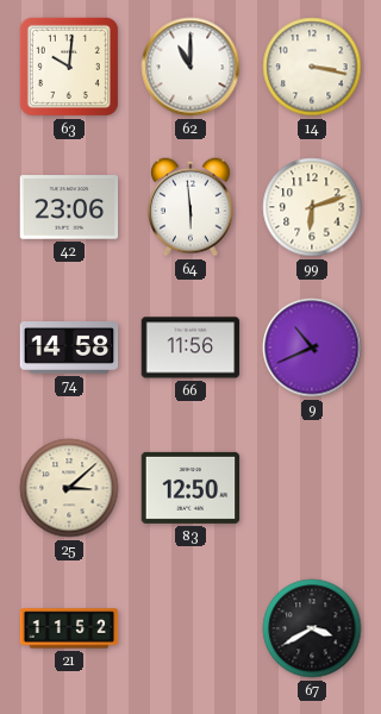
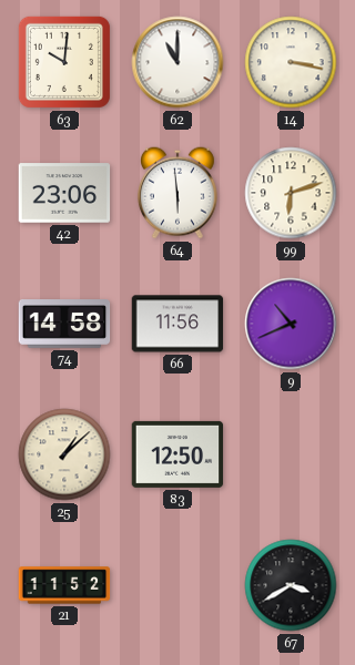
25: 3:08 -> 1:08
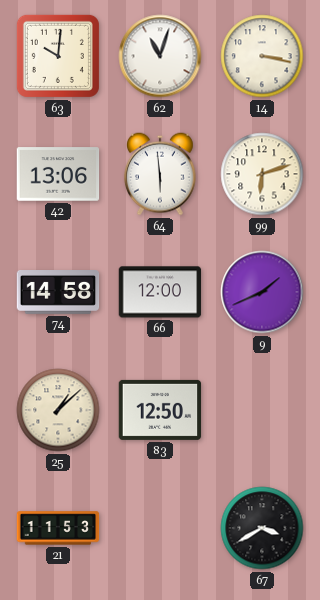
62: 11:00 -> 11:03
42: 23:06 -> 13:06
66: 11:56 -> 12:00
9: 10:41 -> 1:41
21: 11:52 -> 11:53
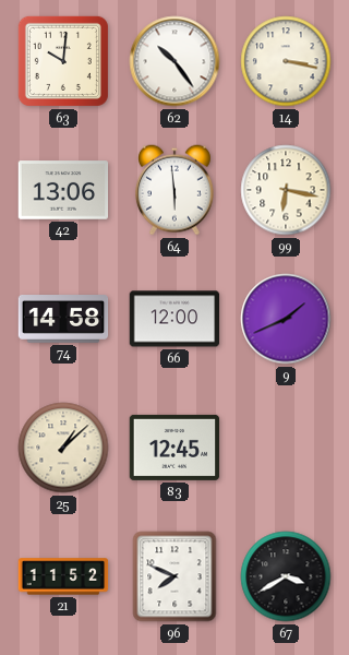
62: 11:03 -> 10:24
99: 6:12 -> 6:17
83: 12:50 -> 12:45
21: 11:53 -> 11:52
96: none -> 7:49
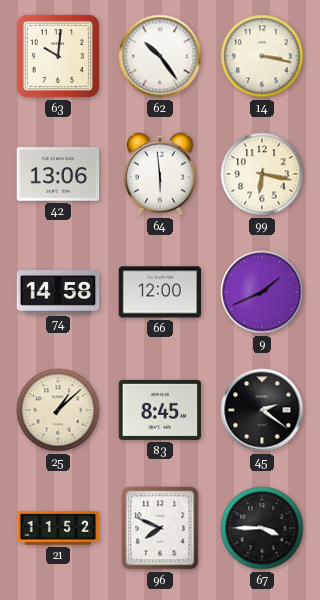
83: 12:45 -> 8:45
45: none -> 2:21
67: 3:40 -> 3:45
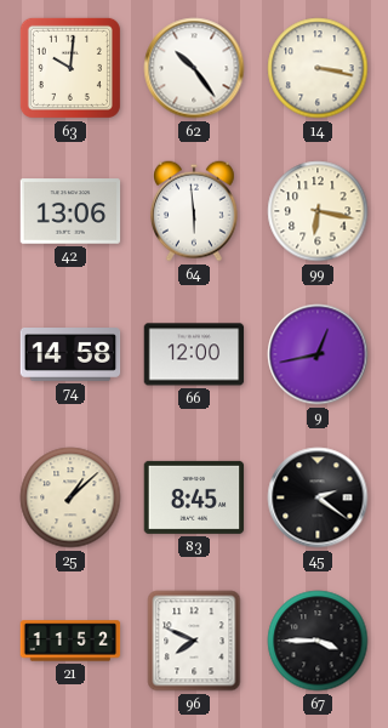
9: 1:41 -> 12:43
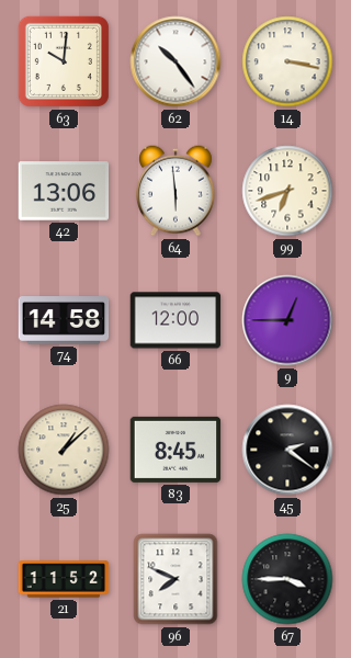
99: 6:17 -> 6:42
9: 12:43 -> 12:45
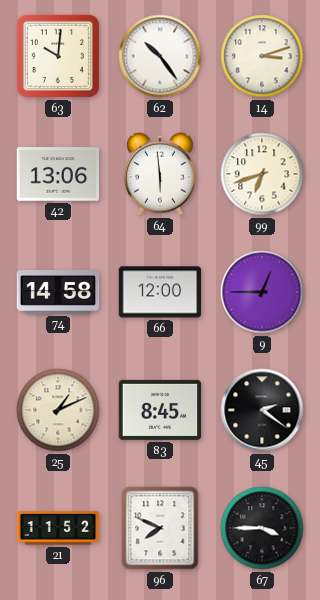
14: 3:17 -> 3:12
25: 1:08 -> 1:11
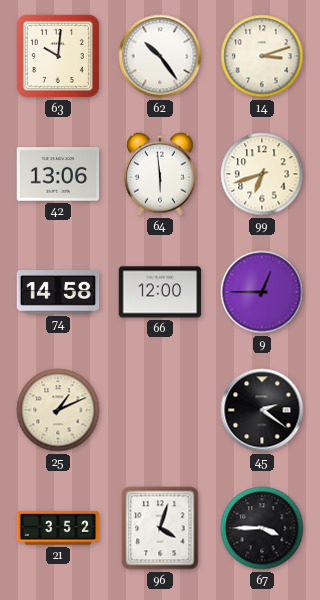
83: 8:45 -> none
21: 11:52 -> 3:52
96: 7:49 -> 4:03
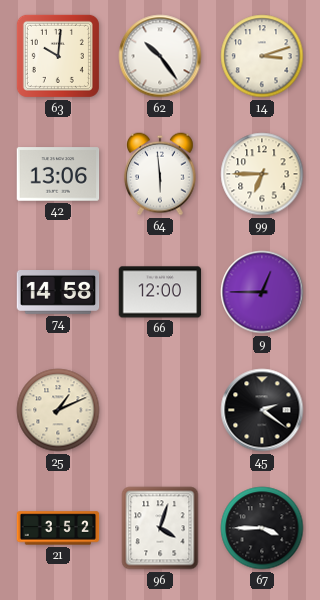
99: 6:42 -> 6:45
